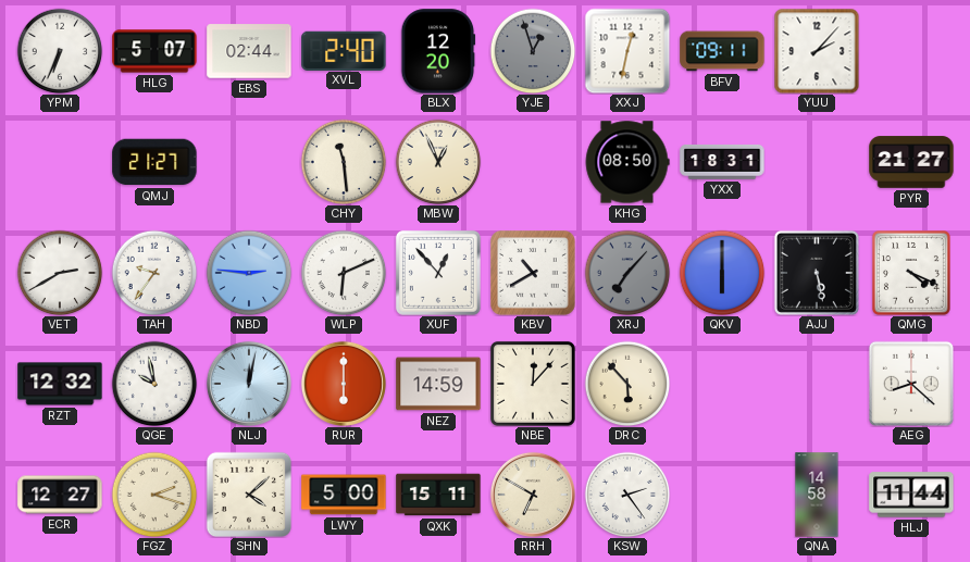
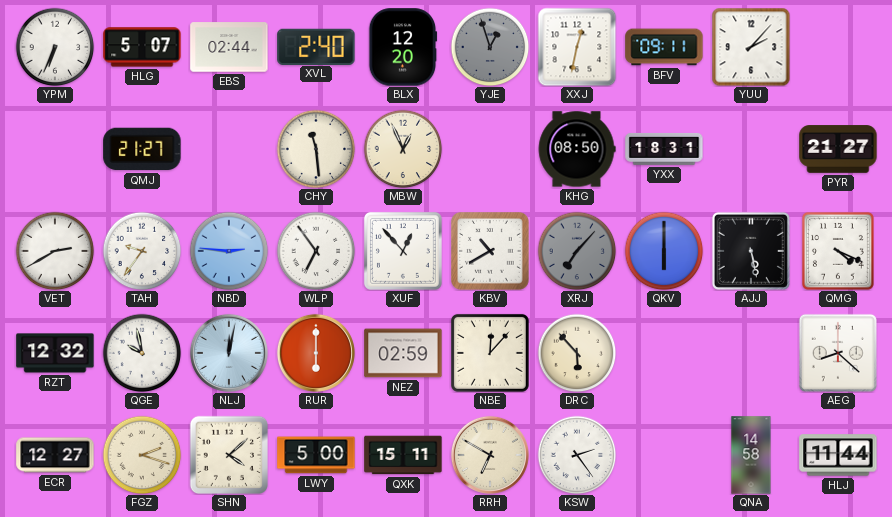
WLP: 6:11 -> 6:54
NEZ: 14:59 -> 02:59
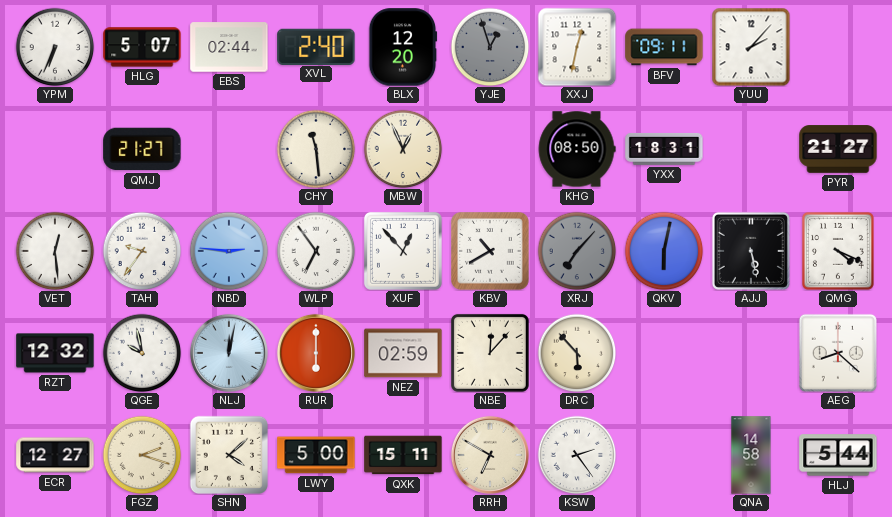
VET: 2:40 -> 12:29
QKV: 6:00 -> 6:02
HLJ: 11:44 -> 5:44
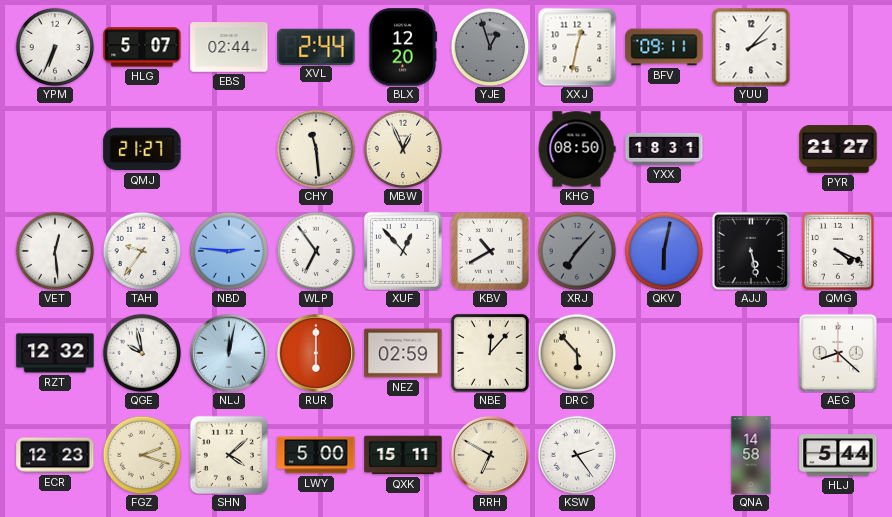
XVL: 2:40 -> 2:44
ECR: 12:27 -> 12:23
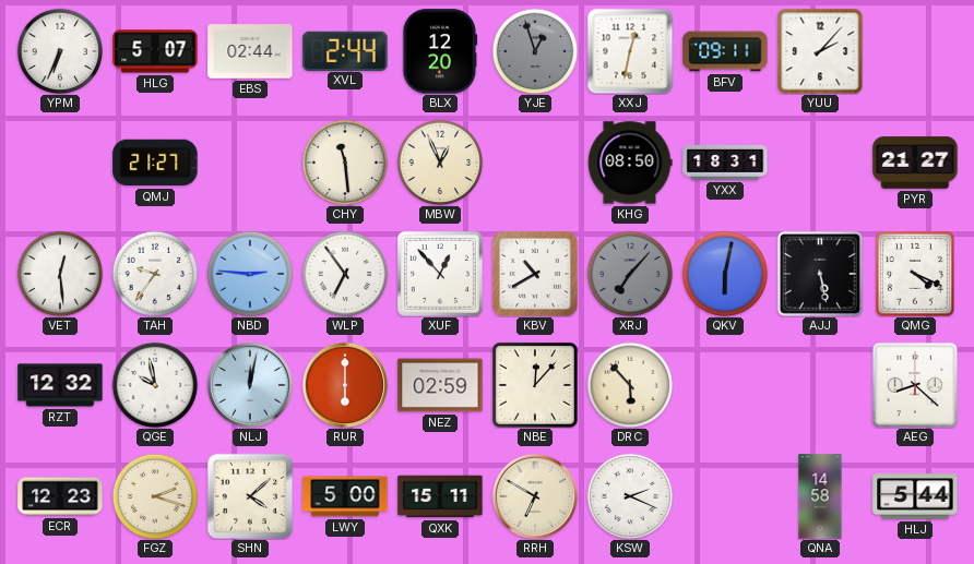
KSW: 2:24 -> 2:19
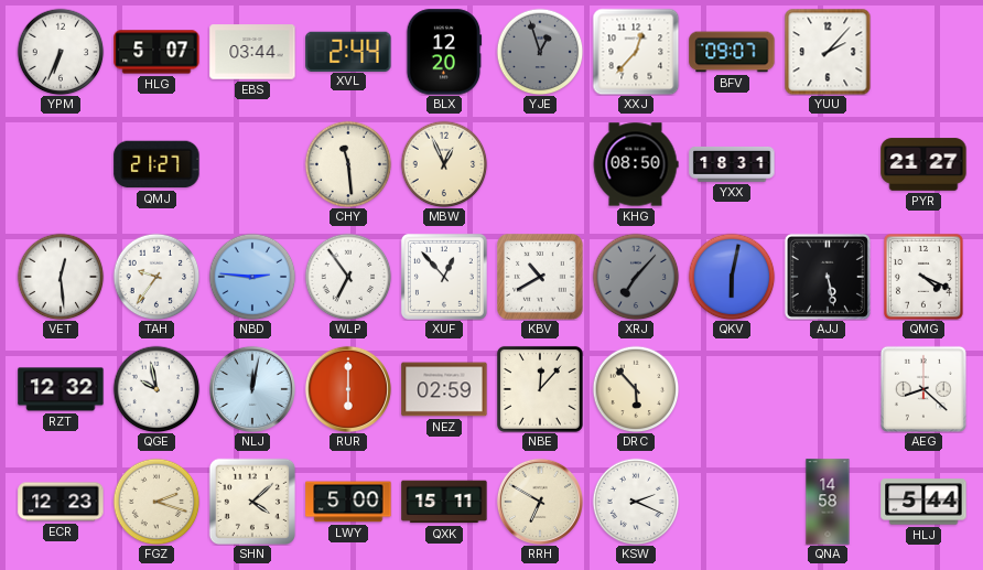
EBS: 02:44 -> 03:44
XXJ: 12:32 -> 12:37
BFV: 09:11 -> 09:07
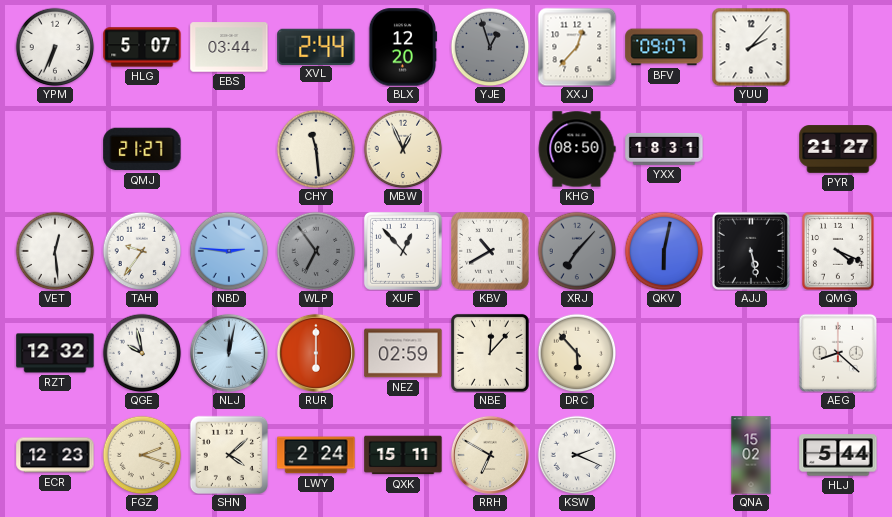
WLP dial: white -> grey
LWY: 5:00 -> 2:24
QNA: 14:58 -> 15:02
